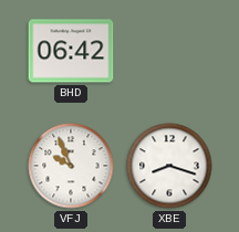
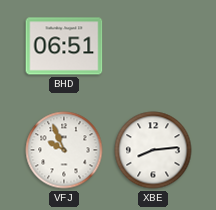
BHD: 06:42 -> 06:51
XBE: 8:18 -> 8:14
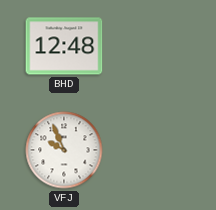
BHD: 06:51 -> 12:48
XBE: 8:14 -> none
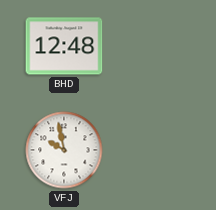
VFJ: 9:56 -> 9:58
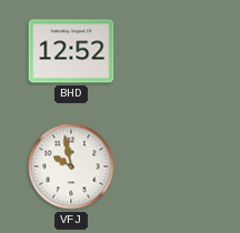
BHD: 12:48 -> 12:52
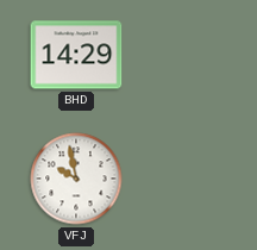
BHD: 12:52 -> 14:29
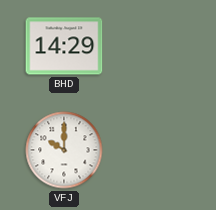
VFJ: 9:58 -> 10:00
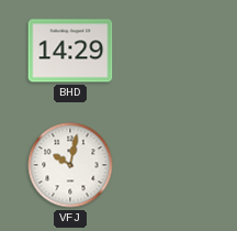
VFJ: 10:00 -> 10:02
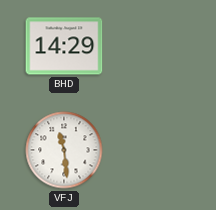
VFJ: 10:02 -> 11:29
